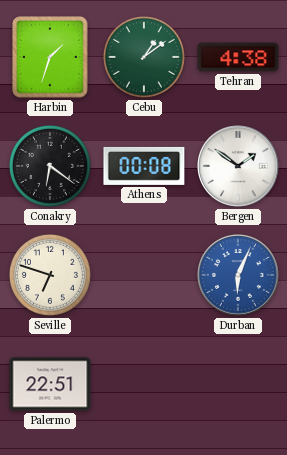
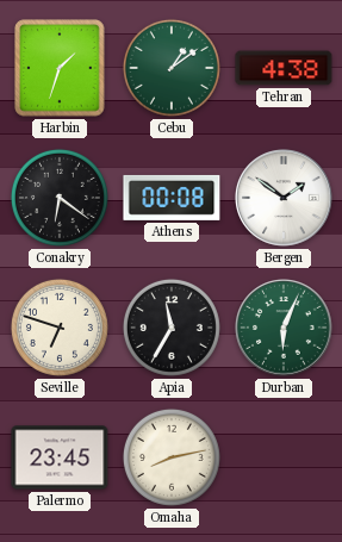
Apia: none -> 11:35
Durban dial: blue -> green
Palermo: 22:51 -> 23:45
Omaha: none -> 8:13
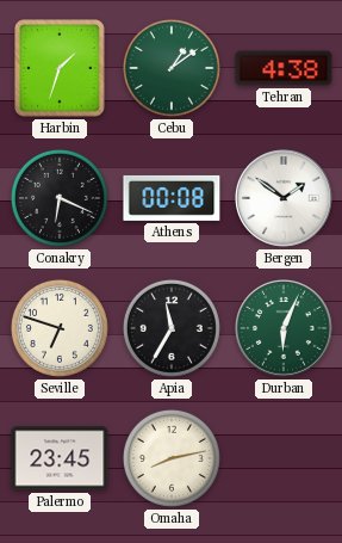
Conakry: 6:21 -> 6:19
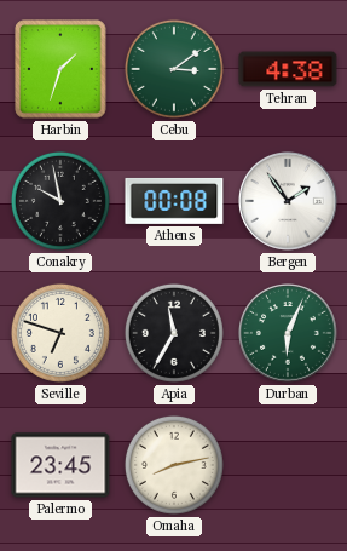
Cebu: 1:09 -> 3:09
Conakry: 6:19 -> 9:58
Bergen: 1:51 -> 1:54
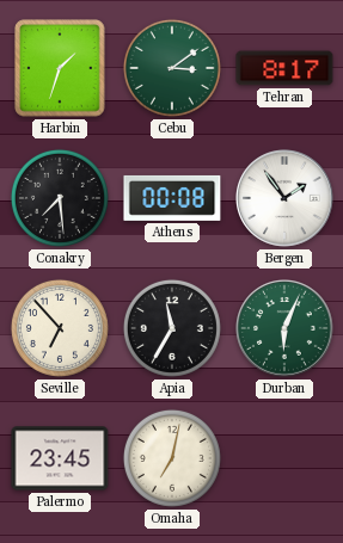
Tehran: 4:38 -> 8:17
Conakry: 9:58 -> 7:29
Seville: 6:48 -> 6:53
Omaha: 8:13 -> 7:02
